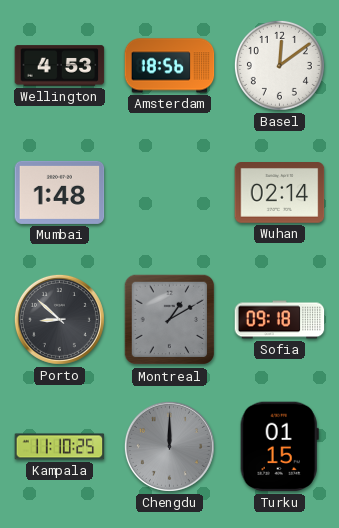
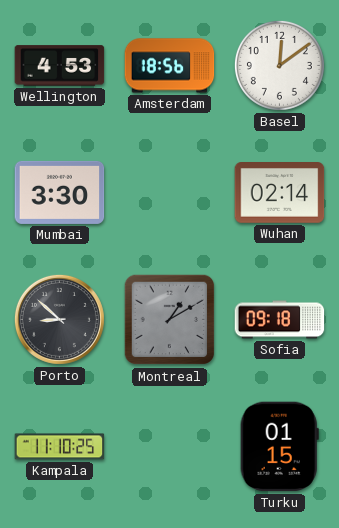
Mumbai: 1:48 -> 3:30
Chengdu: 12:00 -> none
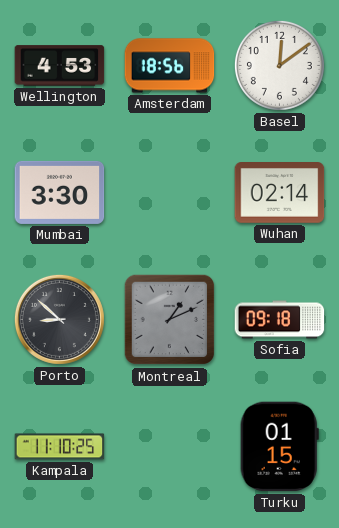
Montreal: 1:10 -> 1:11
